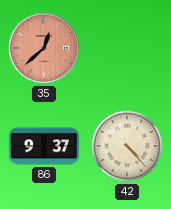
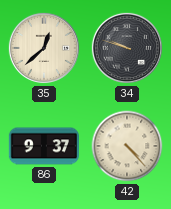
35 dial: salmon -> cream
34: none -> 9:48
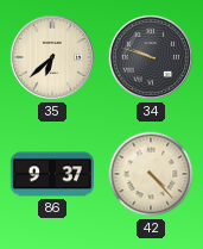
35: 12:38 -> 6:38
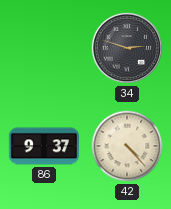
35: 6:38 -> none
34: 9:48 -> 2:48
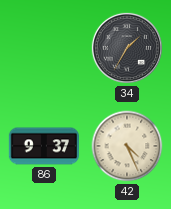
34: 2:48 -> 1:35
42: 4:23 -> 4:26
